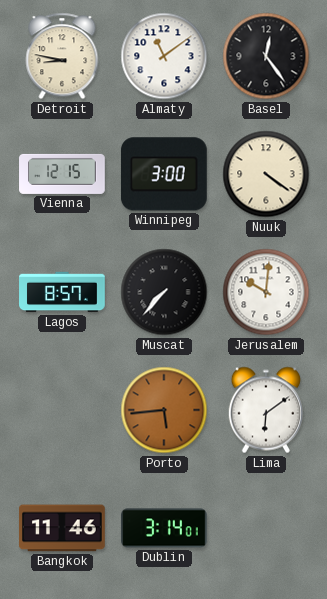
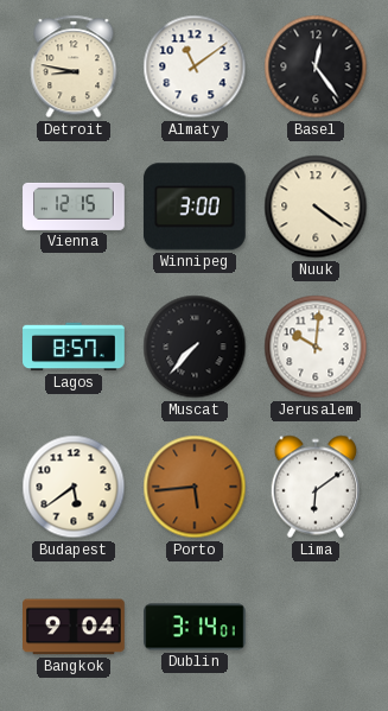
Budapest: none -> 5:39
Bangkok: 11:46 -> 9:04
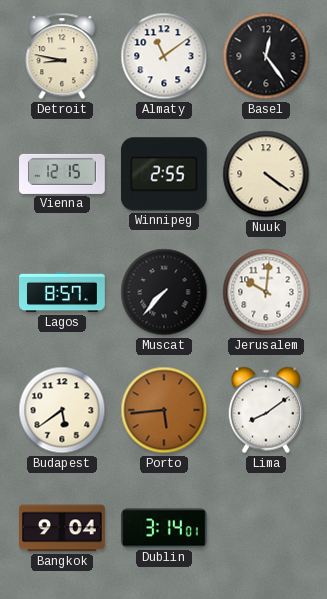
Winnipeg: 3:00 -> 2:55
Lima: 6:09 -> 8:09
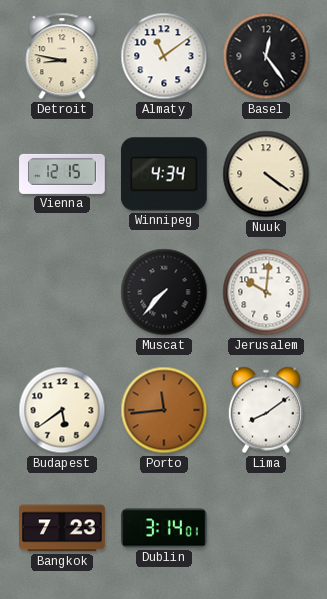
Winnipeg: 2:55 -> 4:34
Lagos: 8:57 -> none
Porto: 5:44 -> 11:44
Bangkok: 9:04 -> 7:23
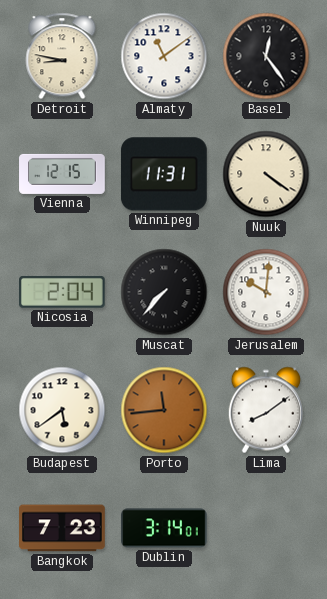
Winnipeg: 4:34 -> 11:31
Nicosia: none -> 2:04
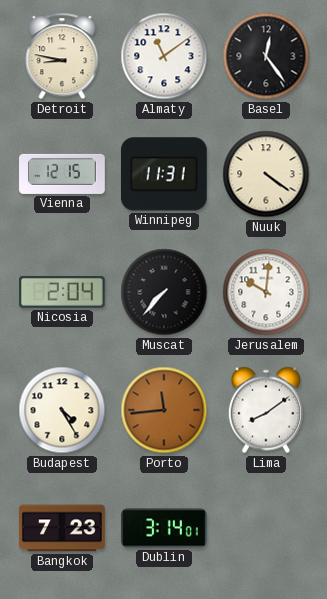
Budapest: 5:39 -> 4:25
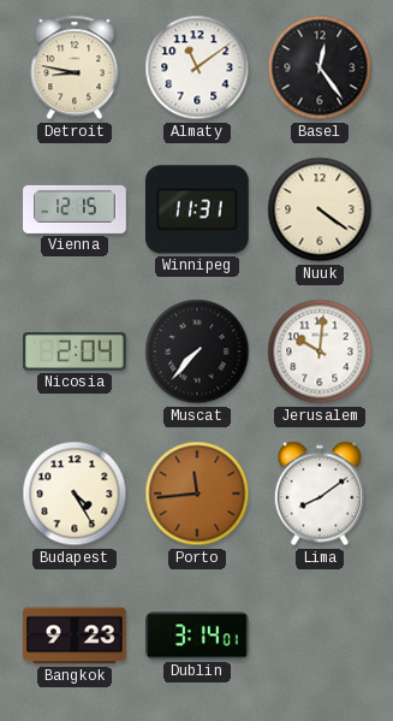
Bangkok: 7:23 -> 9:23
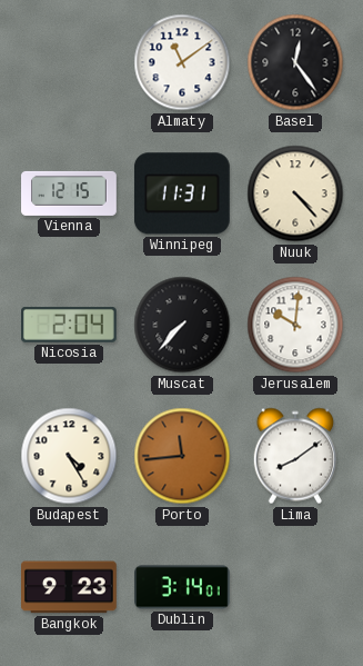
Detroit: 8:47 -> none
Nuuk: 4:21 -> 4:23
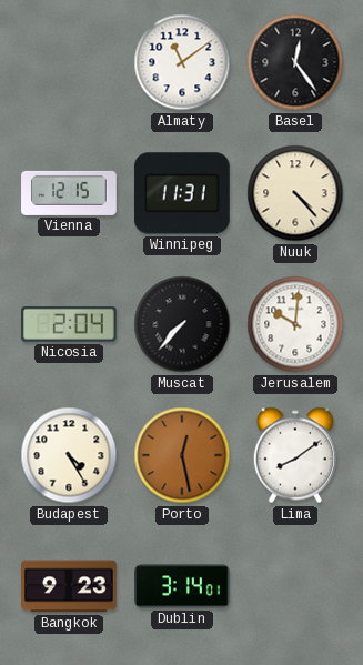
Porto: 11:44 -> 12:28
